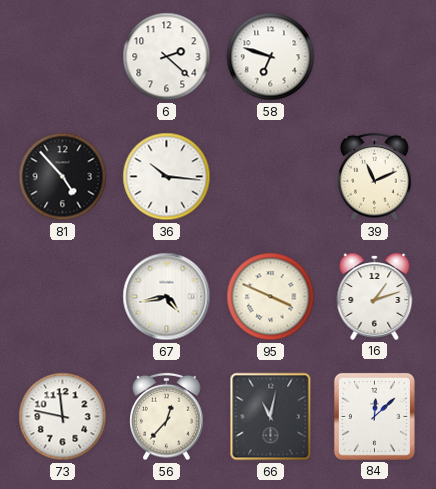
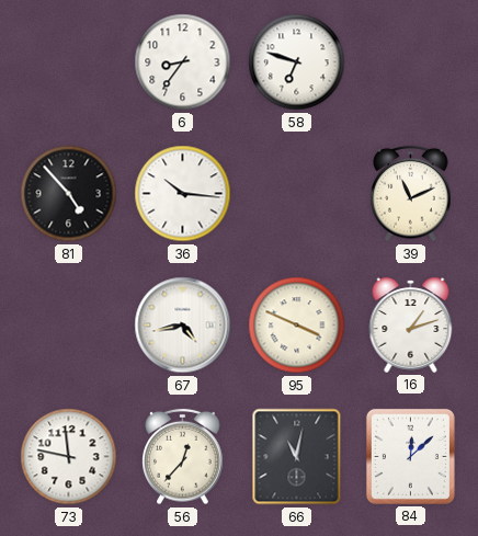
6: 2:22 -> 8:36
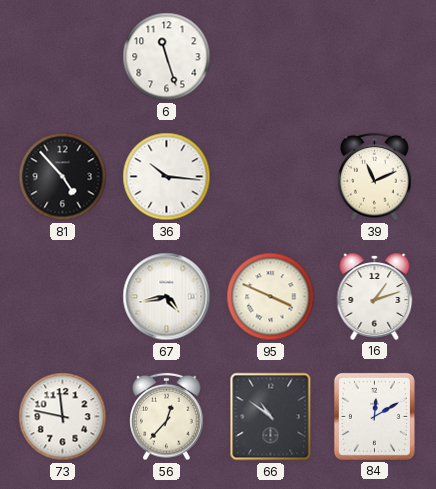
6: 8:36 -> 11:27
58: 6:48 -> none
66: 11:02 -> 10:51
84: 12:08 -> 12:10
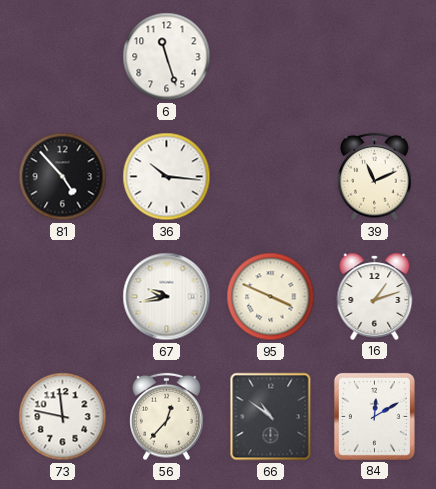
67: 4:43 -> 9:43
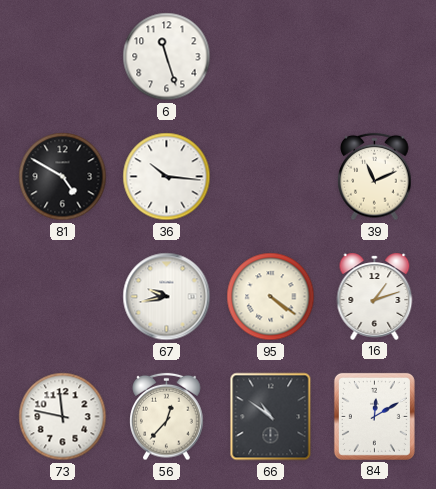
81: 4:53 -> 4:50
95: 3:49 -> 4:21
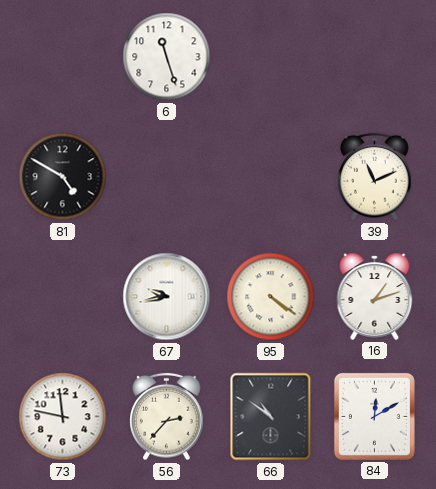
36: 10:16 -> none
56: 12:37 -> 2:37
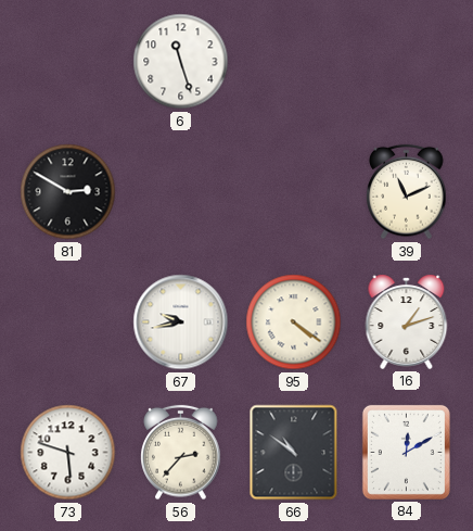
81: 4:50 -> 2:50
73: 11:47 -> 5:48
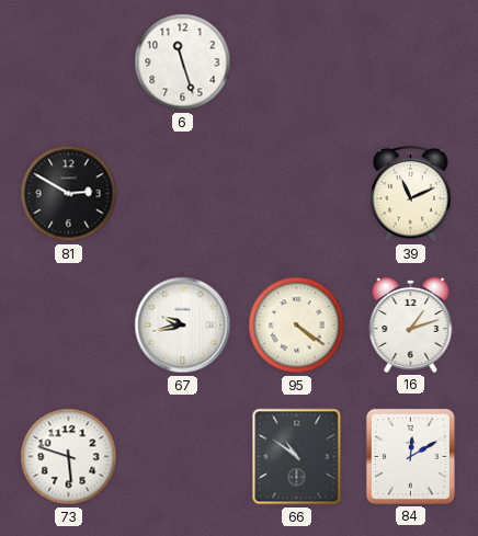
56: 2:37 -> none
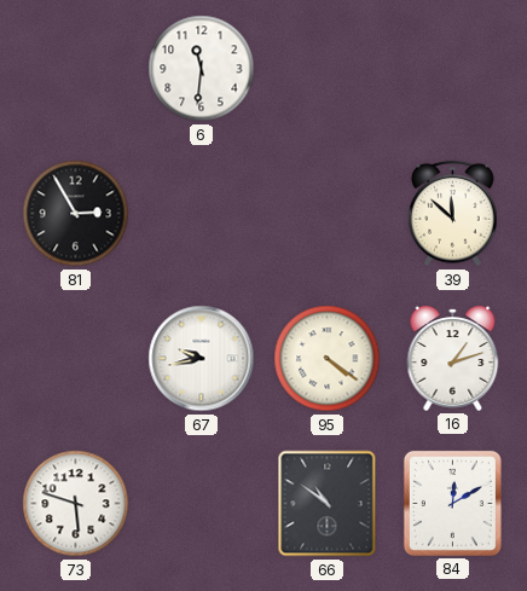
6: 11:27 -> 11:31
81: 2:50 -> 2:55
39: 11:11 -> 11:52
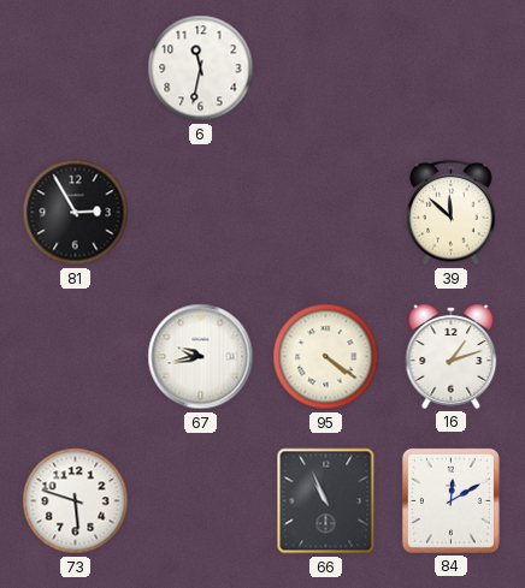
6: 11:31 -> 11:32
66: 10:51 -> 10:56
